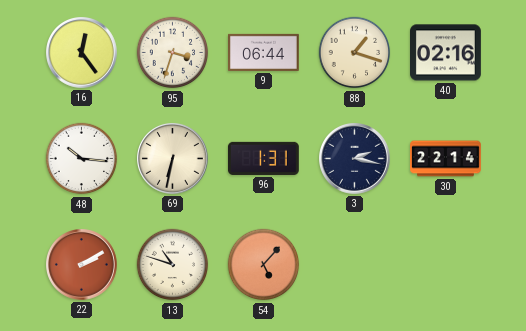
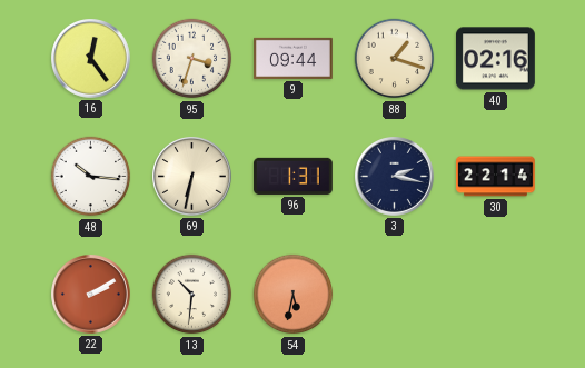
9: 06:44 -> 09:44
13: 10:48 -> 10:31
54: 5:07 -> 5:32
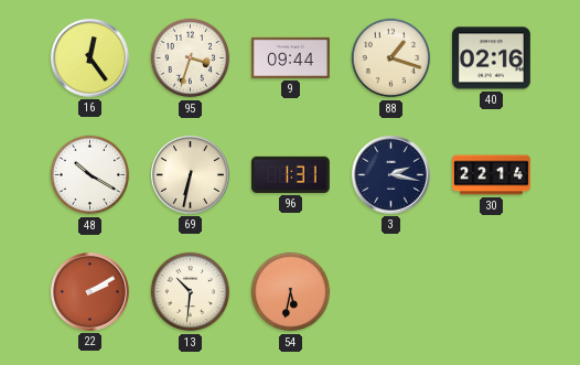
48: 10:16 -> 10:20
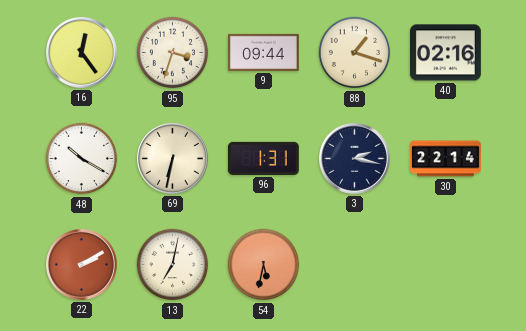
13: 10:31 -> 7:02
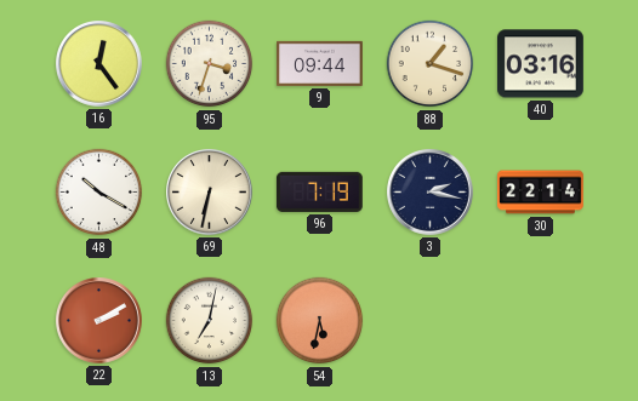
40: 02:16 -> 03:16
96: 1:31 -> 7:19
